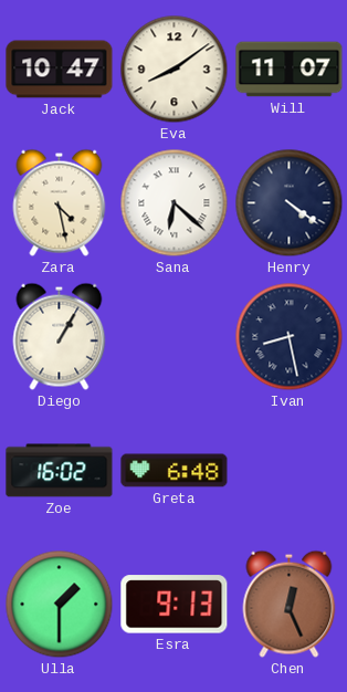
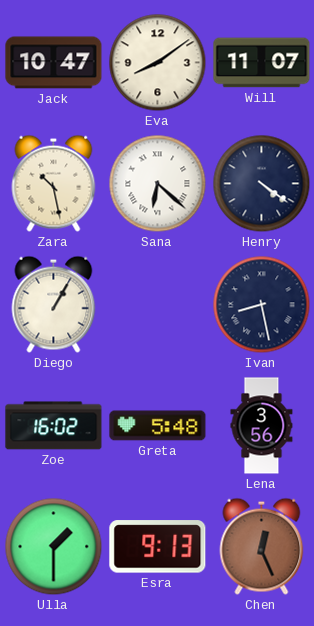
Zara: 4:28 -> 10:28
Greta: 6:48 -> 5:48
Lena: none -> 3:56
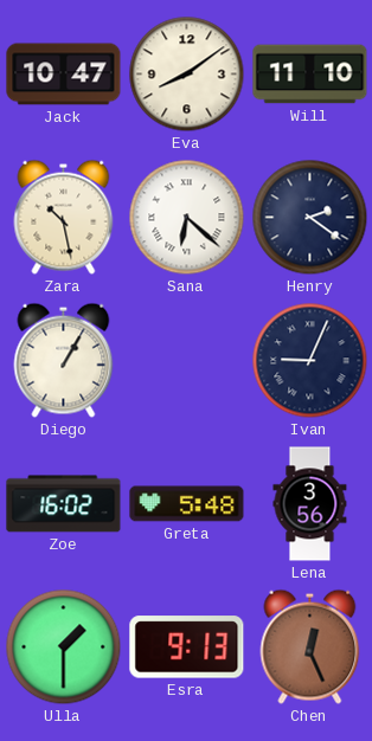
Will: 11:07 -> 11:10
Henry: 4:21 -> 2:21
Ivan: 8:28 -> 9:04
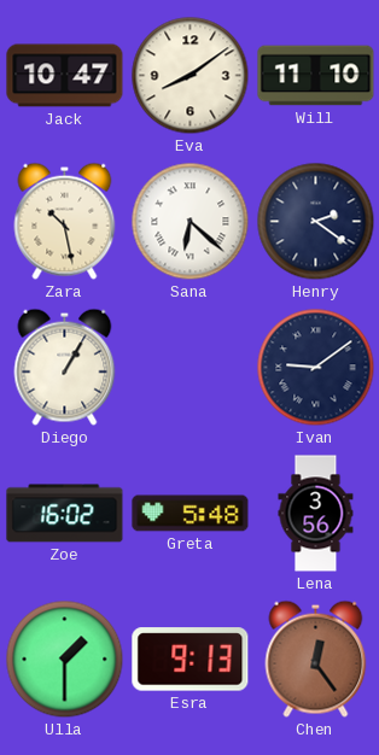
Ivan: 9:04 -> 9:09
Chen: 12:26 -> 12:24
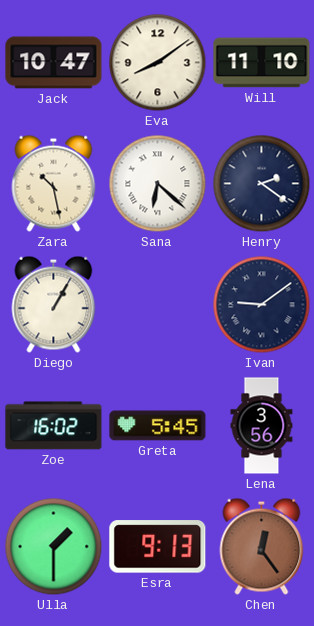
Greta: 5:48 -> 5:45
